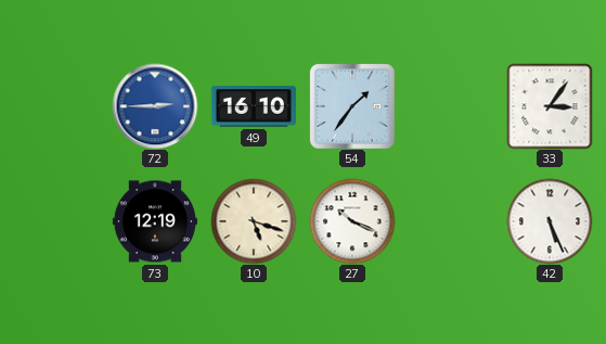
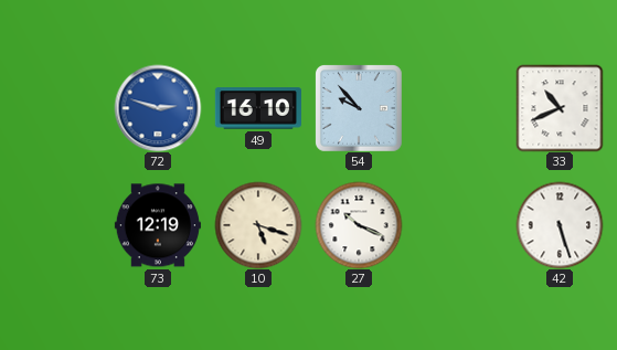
72: 2:45 -> 2:48
54: 1:36 -> 9:53
33: 3:06 -> 10:41
42: 5:26 -> 5:27
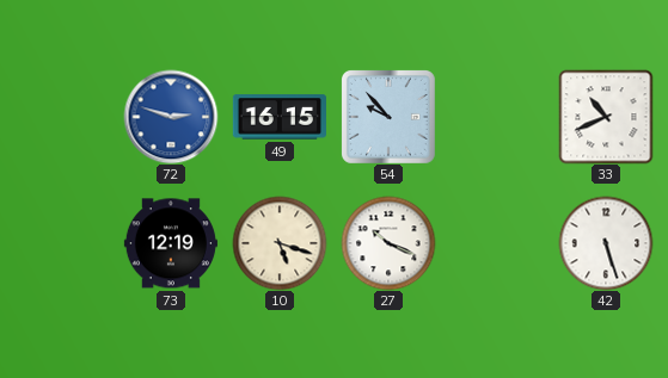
49: 16:10 -> 16:15
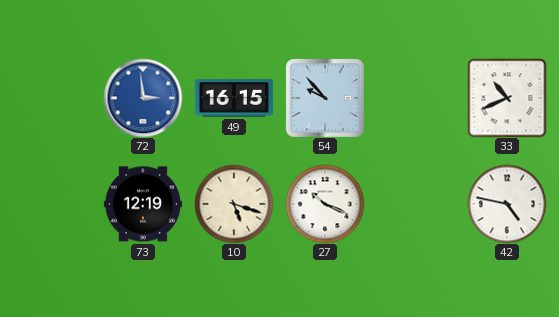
72: 2:48 -> 2:59
42: 5:27 -> 4:47
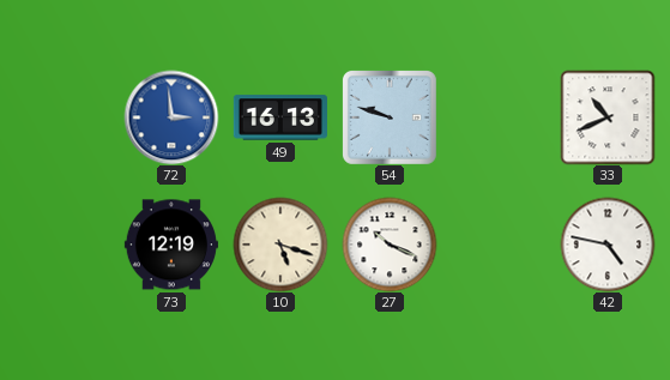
49: 16:15 -> 16:13
54: 9:53 -> 9:48
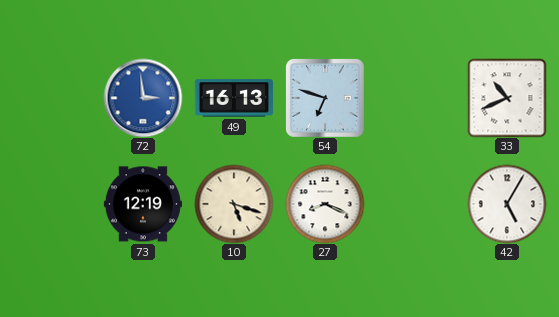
54: 9:48 -> 6:48
27: 10:19 -> 8:19
42: 4:47 -> 5:05
